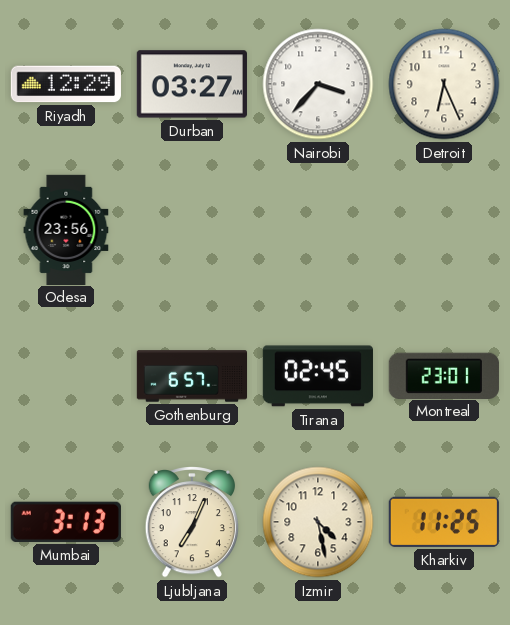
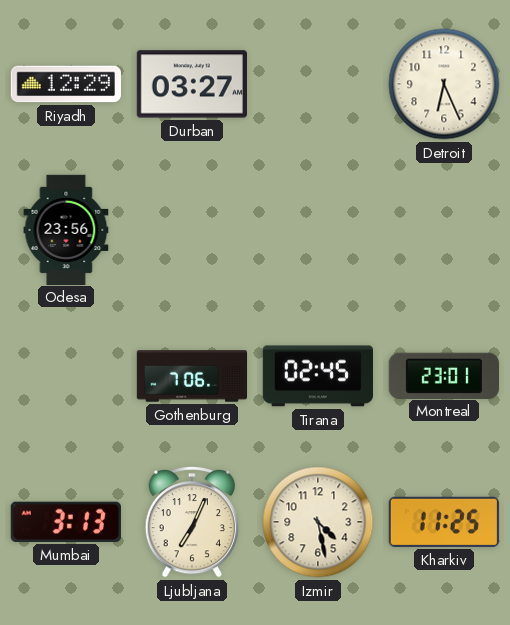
Nairobi: 3:37 -> none
Gothenburg: 6:57 -> 7:06
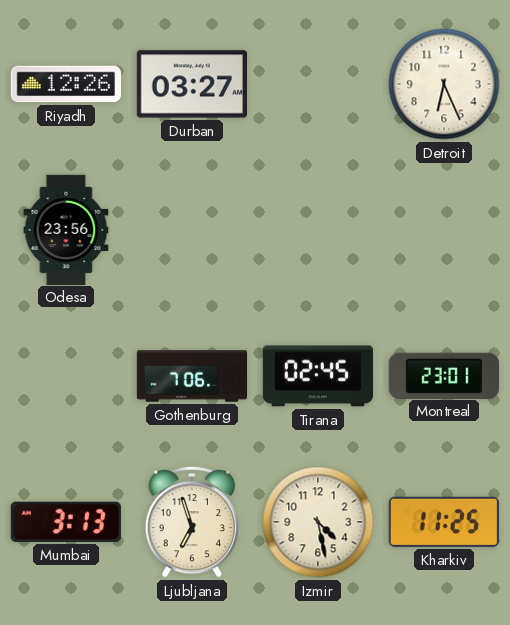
Riyadh: 12:29 -> 12:26
Ljubljana: 7:04 -> 6:57
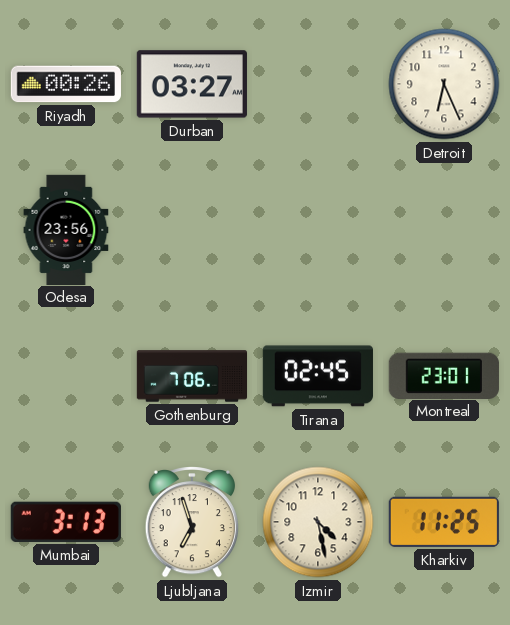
Riyadh: 12:26 -> 00:26
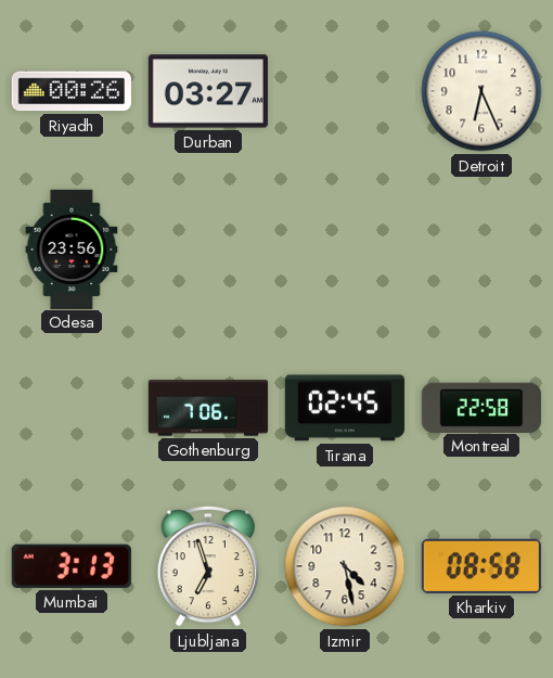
Montreal: 23:01 -> 22:58
Kharkiv: 11:25 -> 08:58
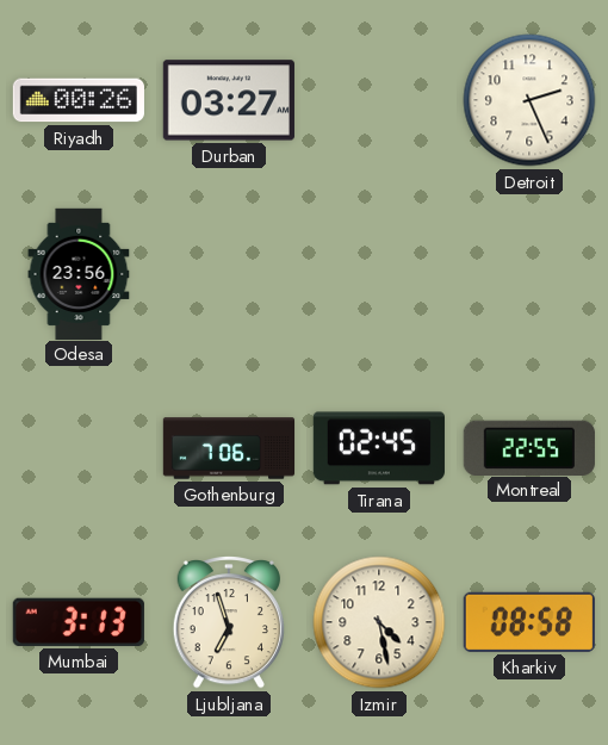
Detroit: 6:26 -> 2:26
Montreal: 22:58 -> 22:55
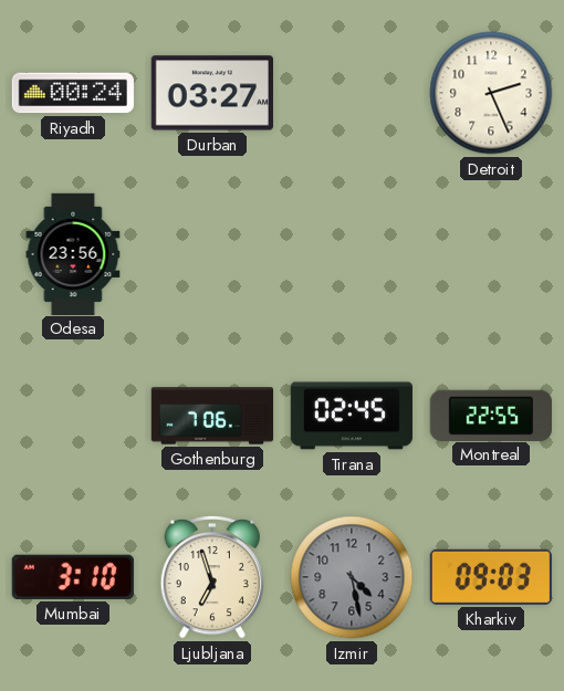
Riyadh: 00:26 -> 00:24
Mumbai: 3:13 -> 3:10
Izmir dial: cream -> grey
Kharkiv: 08:58 -> 09:03
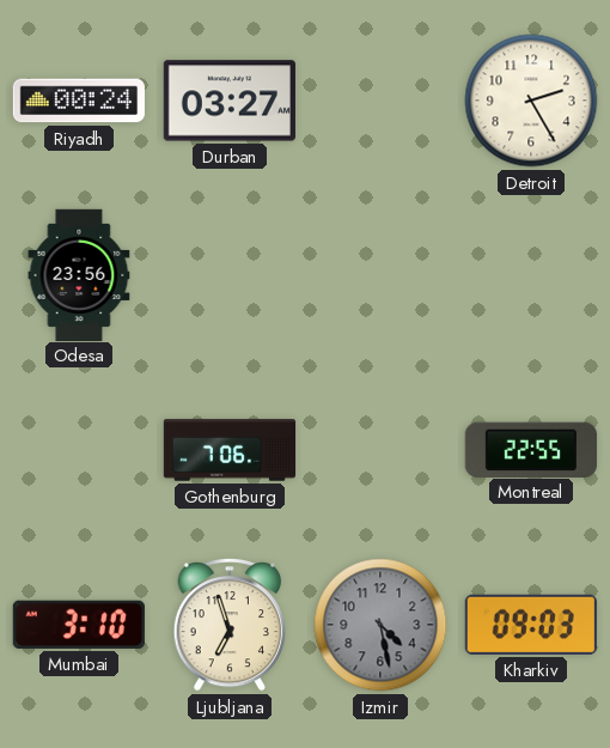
Detroit: 2:26 -> 2:25
Tirana: 02:45 -> none
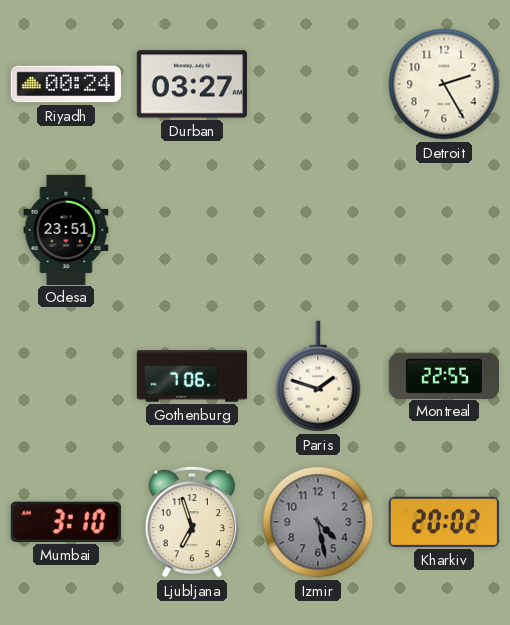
Odesa: 23:56 -> 23:51
Paris: none -> 1:48
Kharkiv: 09:03 -> 20:02
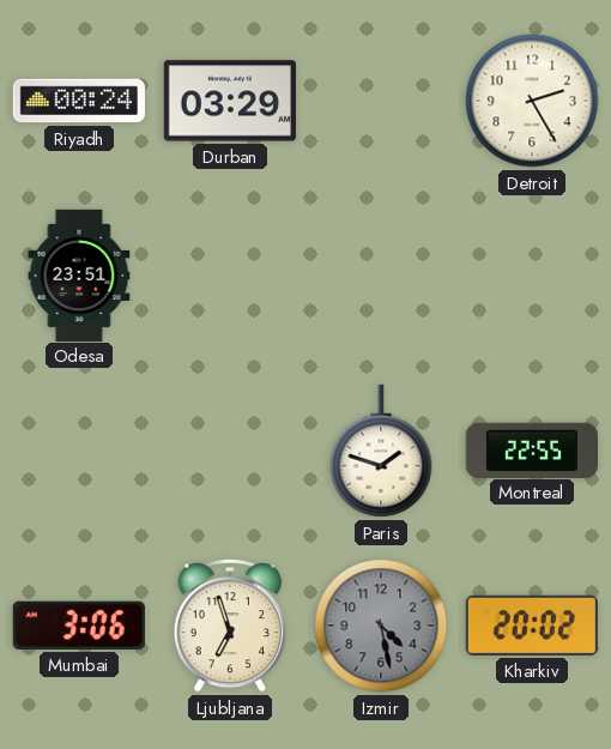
Durban: 03:27 -> 03:29
Gothenburg: 7:06 -> none
Mumbai: 3:10 -> 3:06
